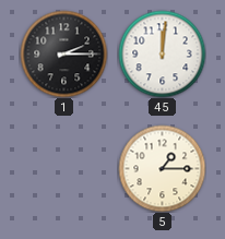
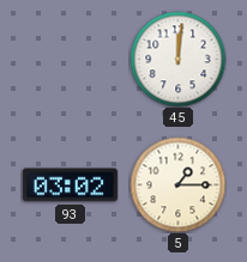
1: 2:15 -> none
93: none -> 03:02
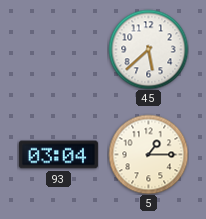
45: 12:01 -> 5:38
93: 03:02 -> 03:04
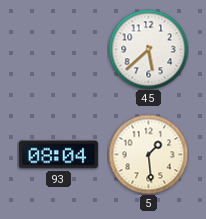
93: 03:04 -> 08:04
5: 1:15 -> 1:29
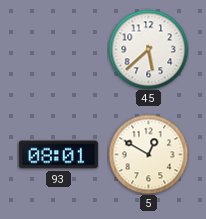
93: 08:04 -> 08:01
5: 1:29 -> 12:50
